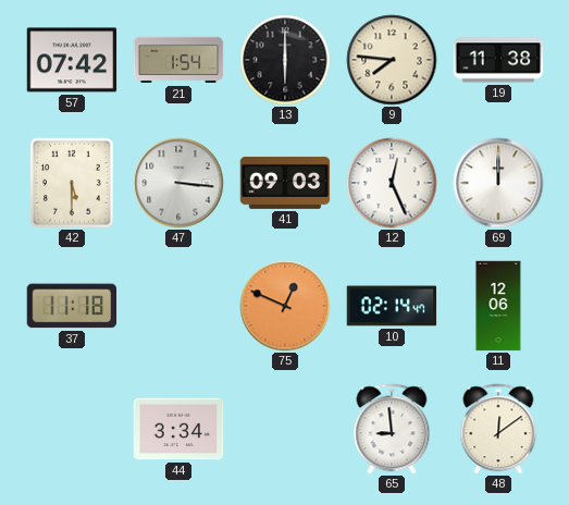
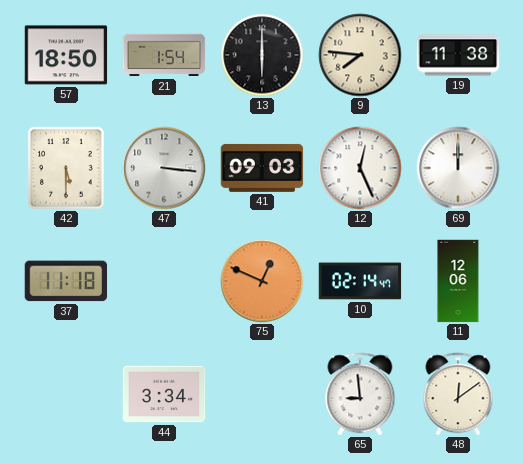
57: 07:42 -> 18:50
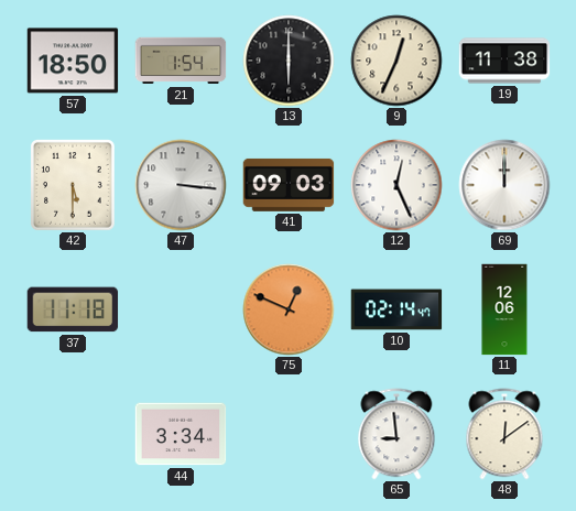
9: 7:46 -> 12:34
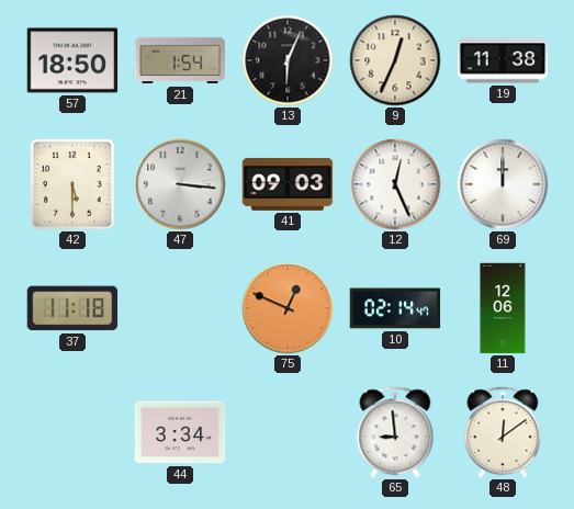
13: 6:00 -> 6:04
